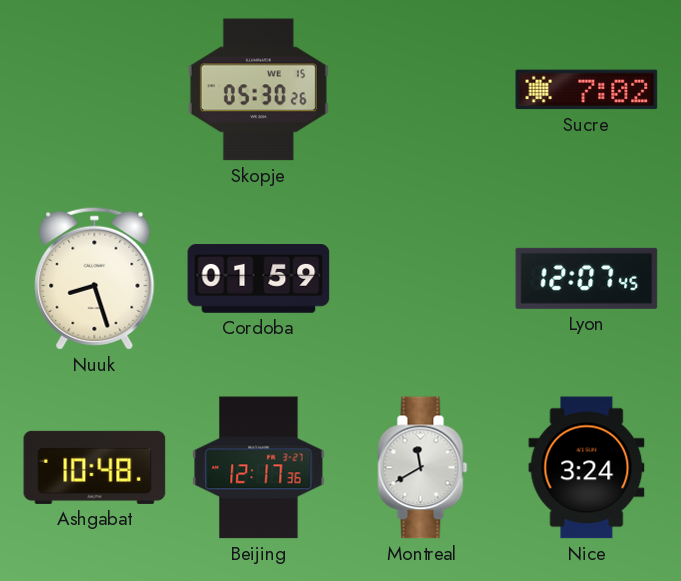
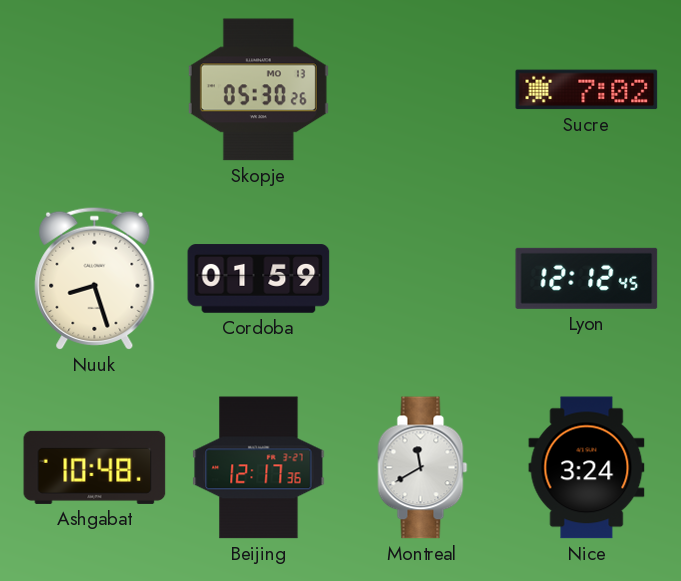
Skopje date: WE 15 -> MO 13
Lyon: 12:07 -> 12:12
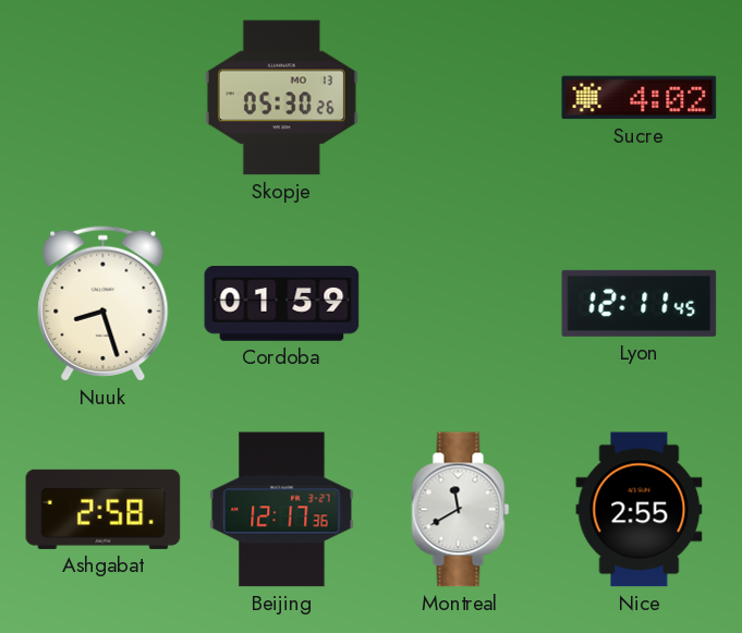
Sucre: 7:02 -> 4:02
Lyon: 12:12 -> 12:11
Ashgabat: 10:48 -> 2:58
Nice: 3:24 -> 2:55
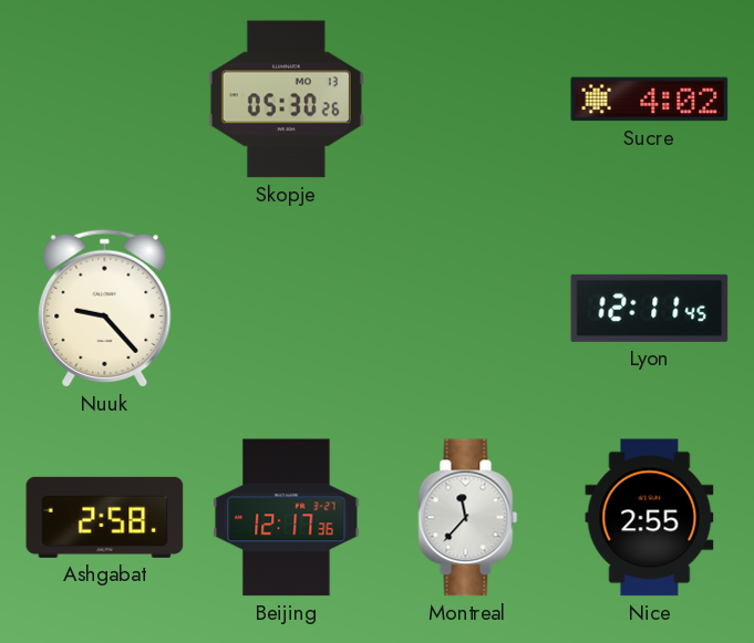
Nuuk: 8:27 -> 9:23
Cordoba: 01:59 -> none
Montreal: 11:40 -> 11:37
